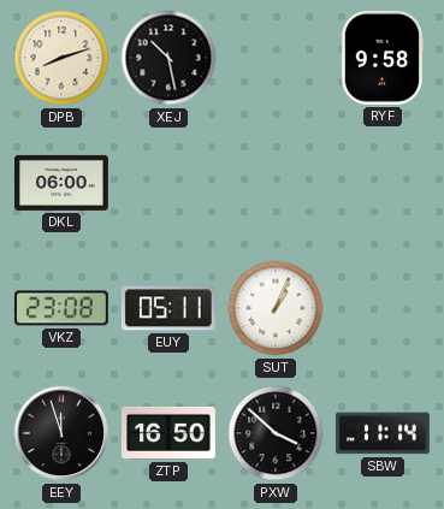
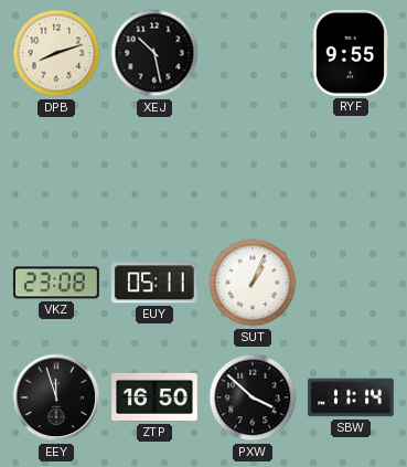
RYF: 9:58 -> 9:55
DKL: 06:00 -> none
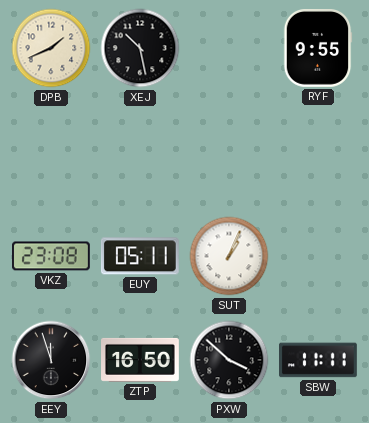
DPB: 8:12 -> 1:41
SBW: 11:14 -> 11:11
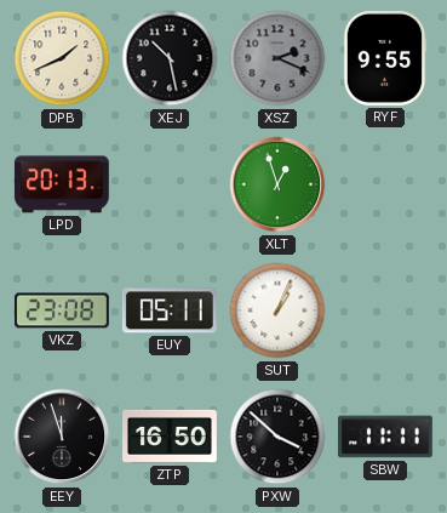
XSZ: none -> 2:19
LPD: none -> 20:13
XLT: none -> 12:57
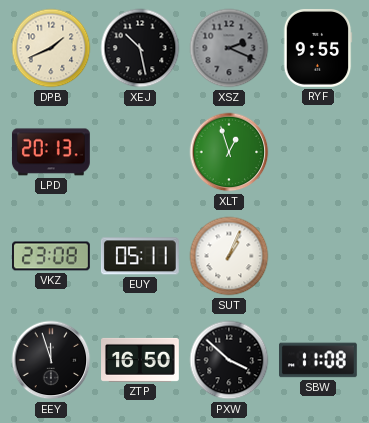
SBW: 11:11 -> 11:08
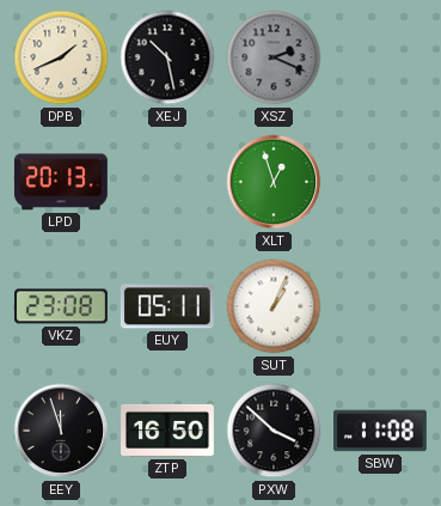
RYF: 9:55 -> none
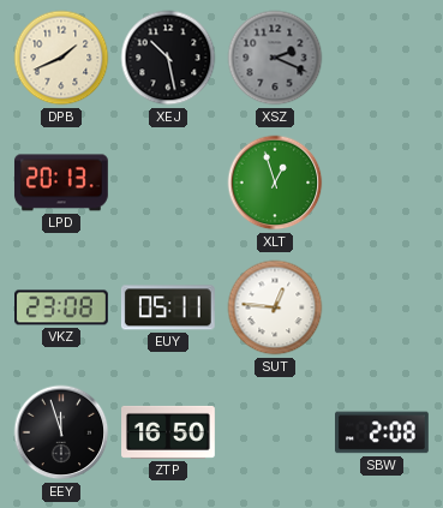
SUT: 1:04 -> 12:46
PXW: 3:52 -> none
SBW: 11:08 -> 2:08
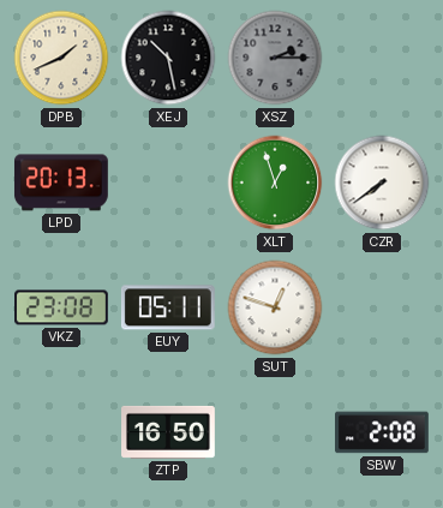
XSZ: 2:19 -> 2:15
CZR: none -> 7:39
SUT: 12:46 -> 12:48
EEY: 11:57 -> none
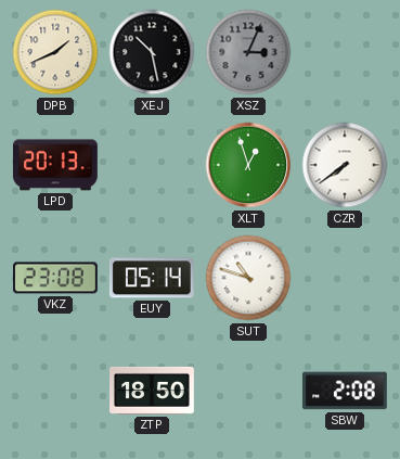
XSZ: 2:15 -> 3:04
EUY: 05:11 -> 05:14
SUT: 12:48 -> 10:48
ZTP: 16:50 -> 18:50
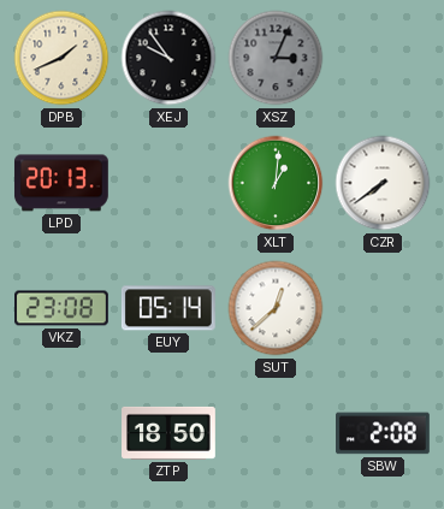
XEJ: 10:28 -> 9:54
XLT: 12:57 -> 1:01
SUT: 10:48 -> 12:38
